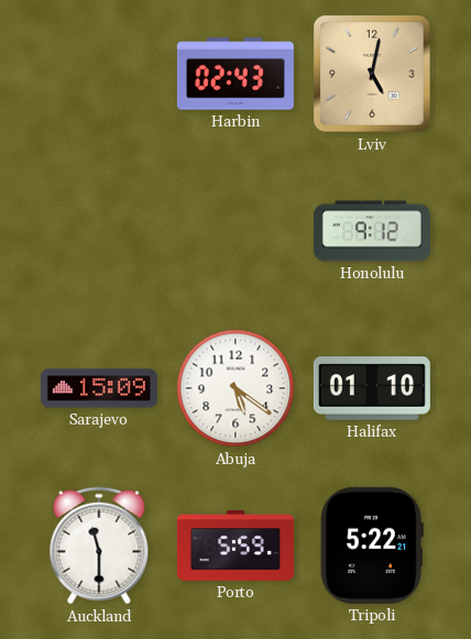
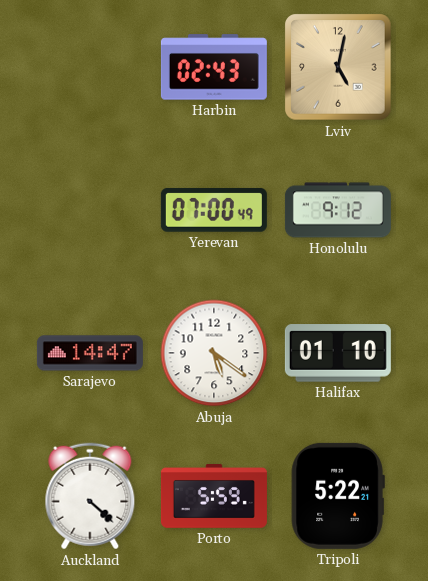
Yerevan: none -> 07:00
Sarajevo: 15:09 -> 14:47
Auckland: 11:30 -> 4:22
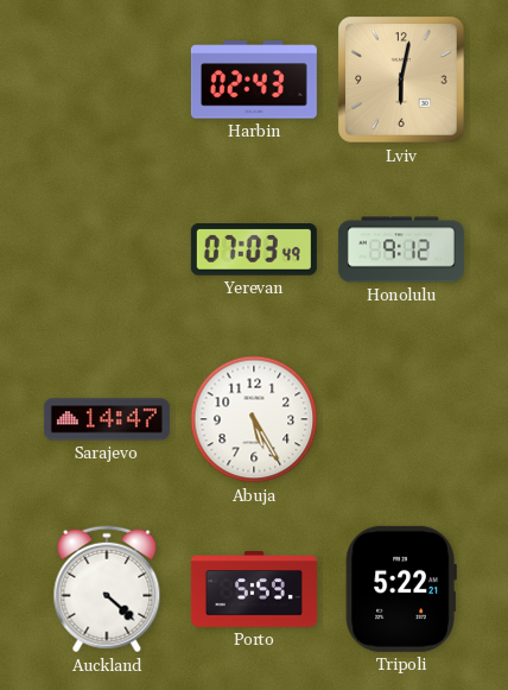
Lviv: 5:02 -> 6:02
Yerevan: 07:00 -> 07:03
Abuja: 5:21 -> 5:25
Halifax: 01:10 -> none
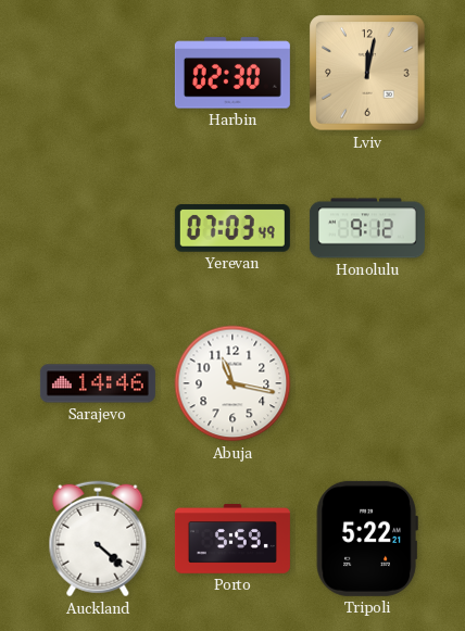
Harbin: 02:43 -> 02:30
Lviv: 6:02 -> 12:02
Sarajevo: 14:47 -> 14:46
Abuja: 5:25 -> 11:17
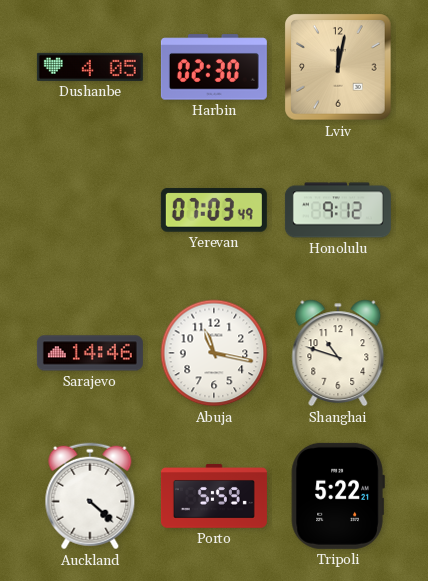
Dushanbe: none -> 4:05
Shanghai: none -> 10:48
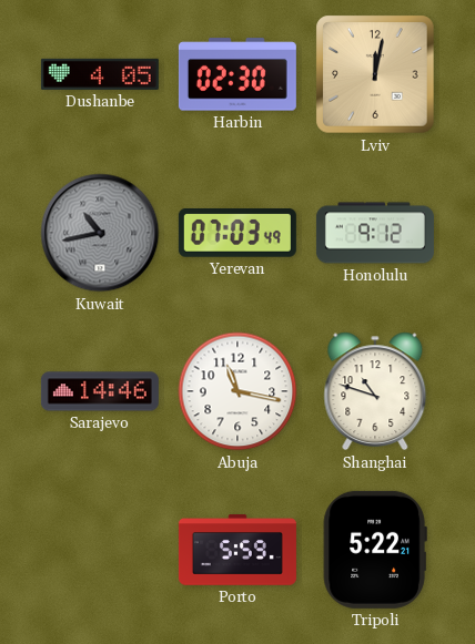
Kuwait: none -> 10:43
Auckland: 4:22 -> none
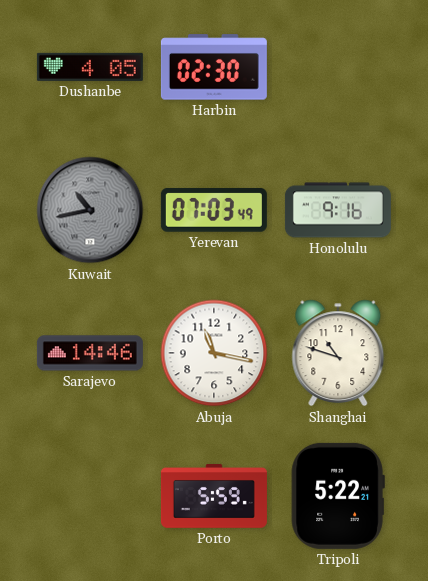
Lviv: 12:02 -> none
Honolulu: 9:12 -> 9:16
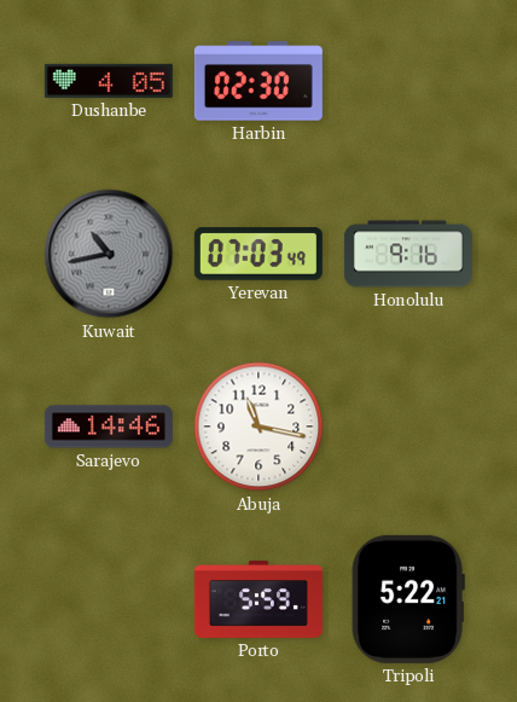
Shanghai: 10:48 -> none
